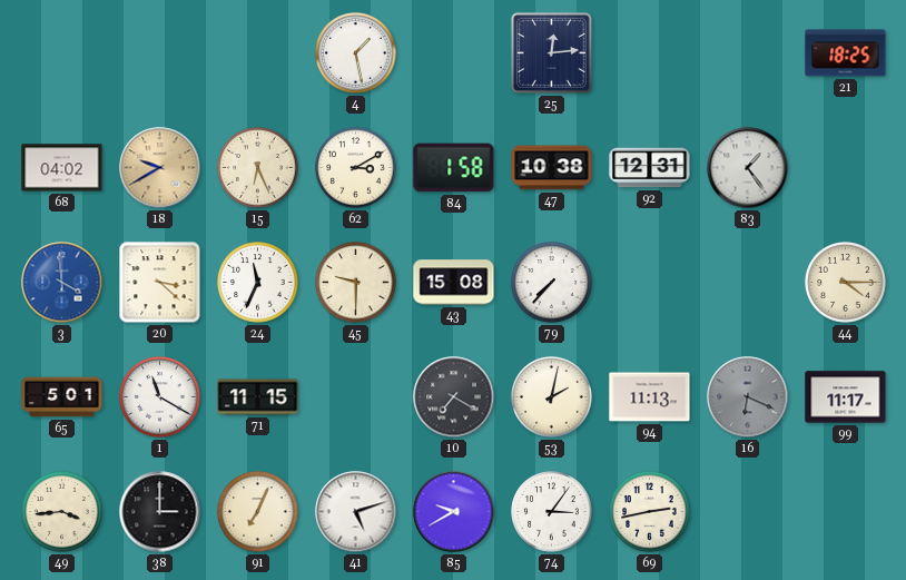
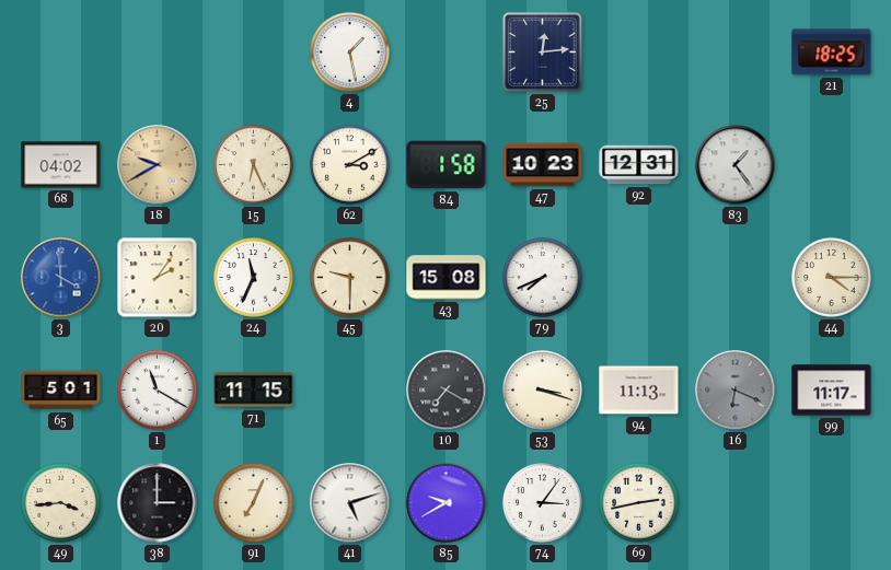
47: 10:38 -> 10:23
20: 3:22 -> 2:06
79: 7:37 -> 7:41
53: 2:02 -> 3:18
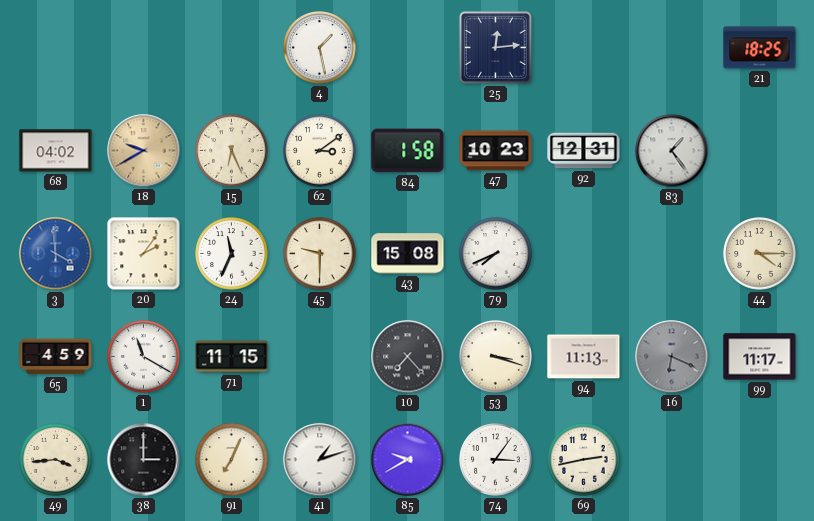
62: 3:10 -> 3:09
65: 5:01 -> 4:59
10: 7:20 -> 7:23
41: 5:12 -> 1:12
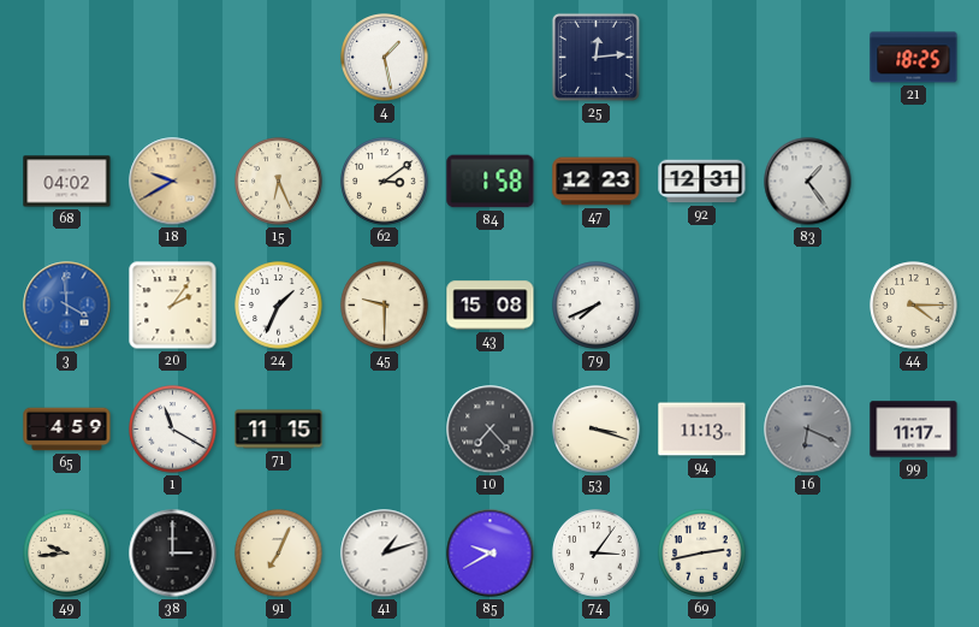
47: 10:23 -> 12:23
24: 11:34 -> 1:34
49: 3:44 -> 9:44
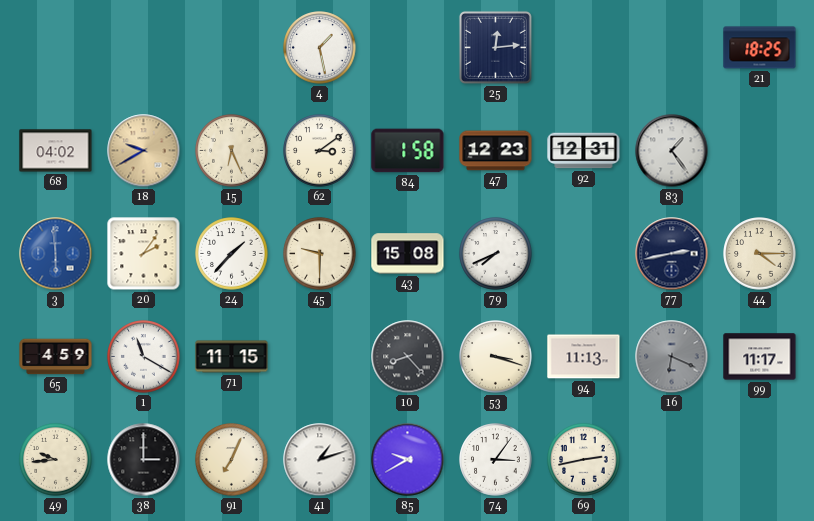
3: 3:59 -> 5:59
24: 1:34 -> 1:37
77: none -> 2:43
10: 7:23 -> 8:23
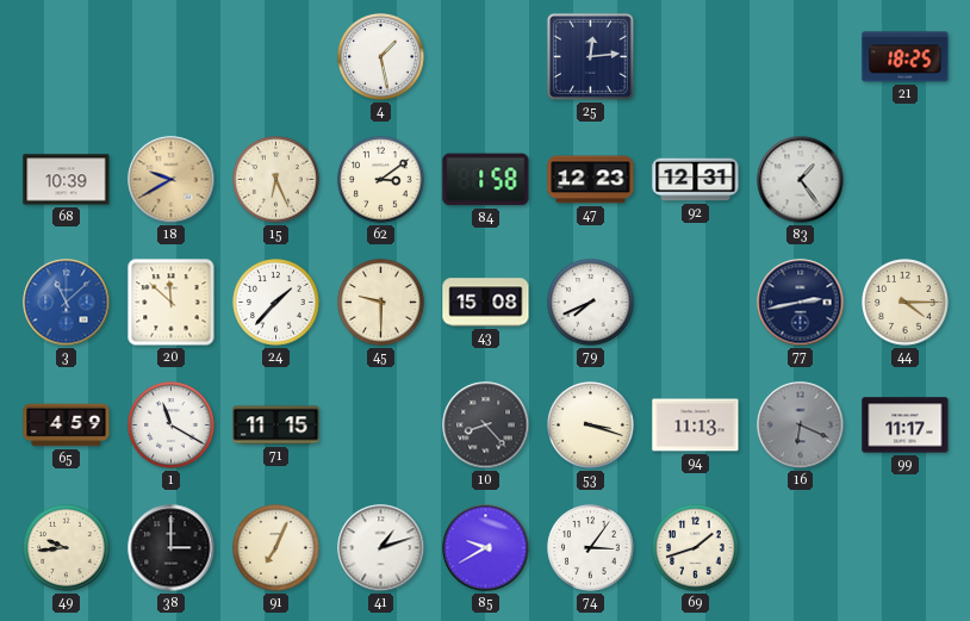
68: 04:02 -> 10:39
3: 5:59 -> 11:08
20: 2:06 -> 11:52
69: 2:43 -> 1:42
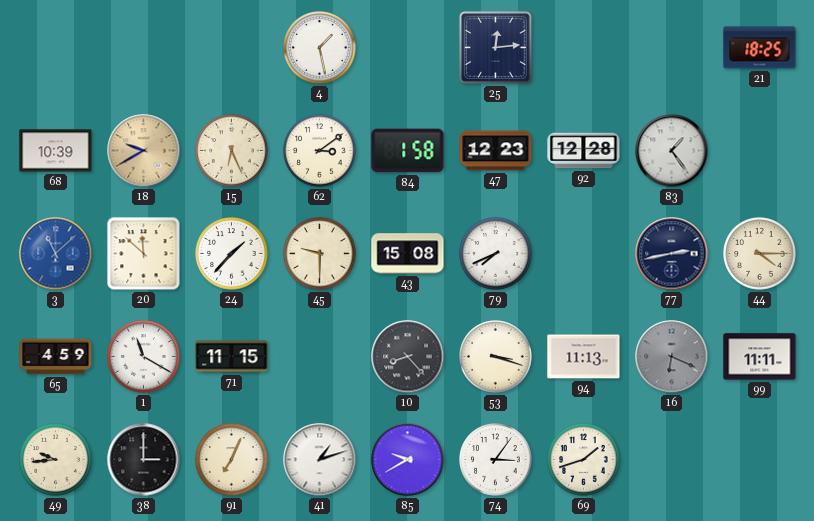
92: 12:31 -> 12:28
99: 11:17 -> 11:11
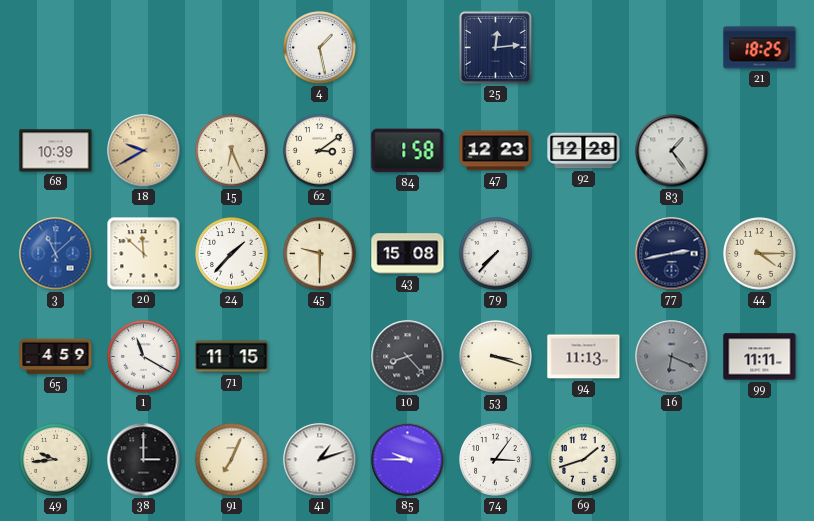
79: 7:41 -> 7:37
85: 9:40 -> 9:45
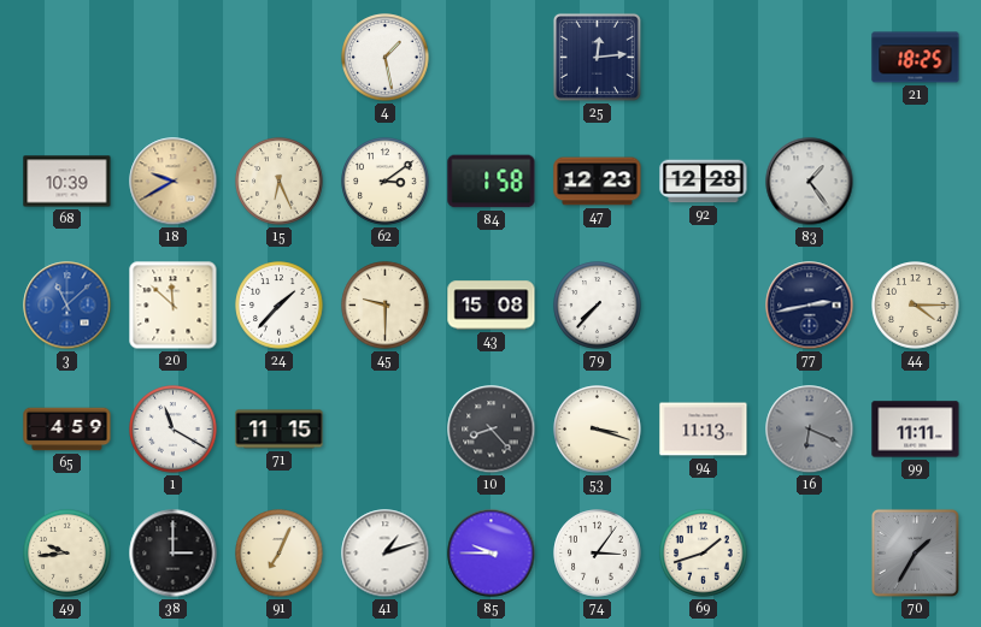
70: none -> 1:35
